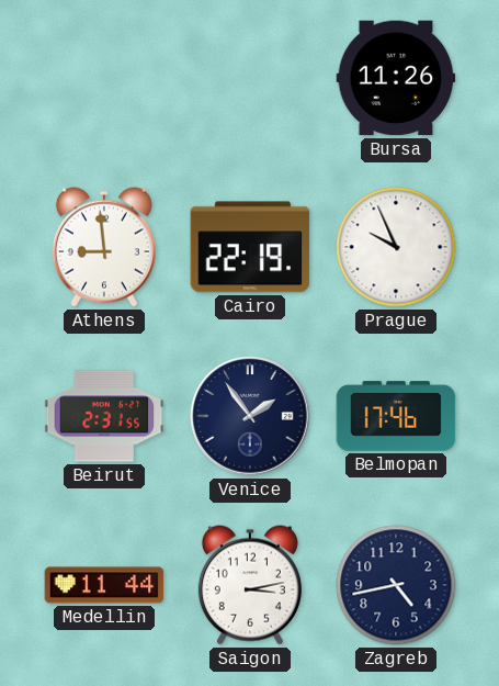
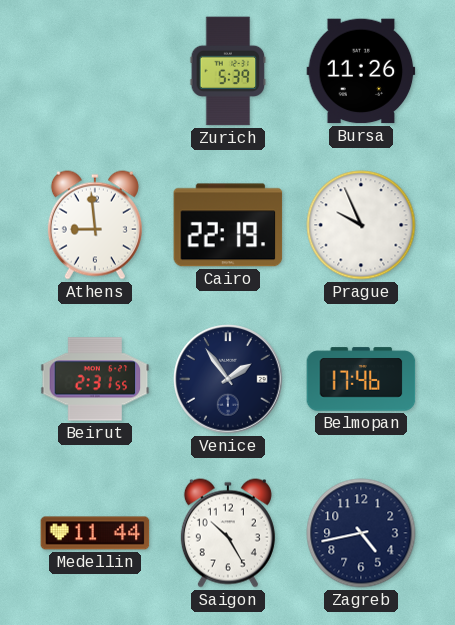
Zurich: none -> 5:39
Saigon: 3:13 -> 10:25
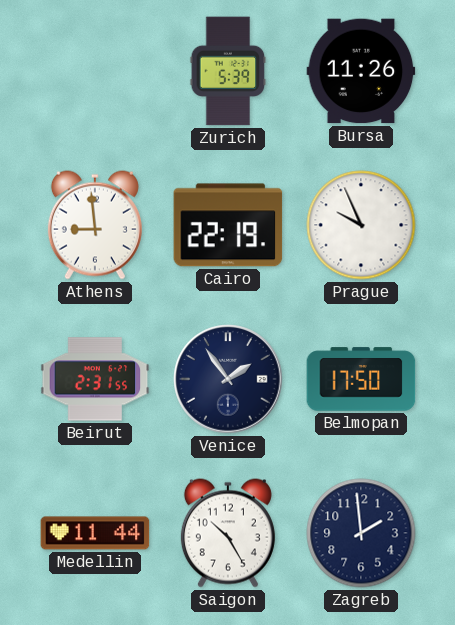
Belmopan: 17:46 -> 17:50
Zagreb: 4:43 -> 1:59
